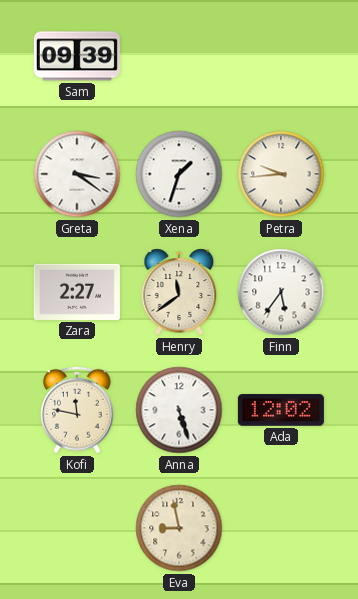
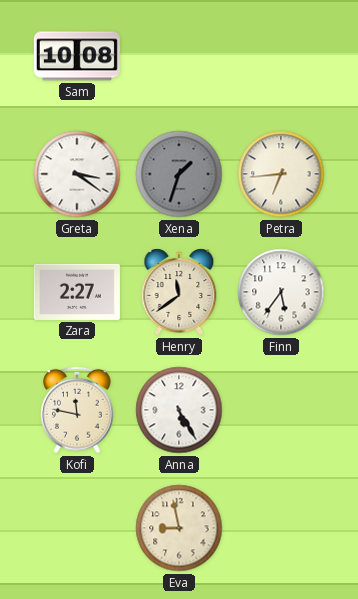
Sam: 09:39 -> 10:08
Xena dial: white -> grey
Petra: 9:44 -> 6:44
Anna: 5:27 -> 5:25
Ada: 12:02 -> none
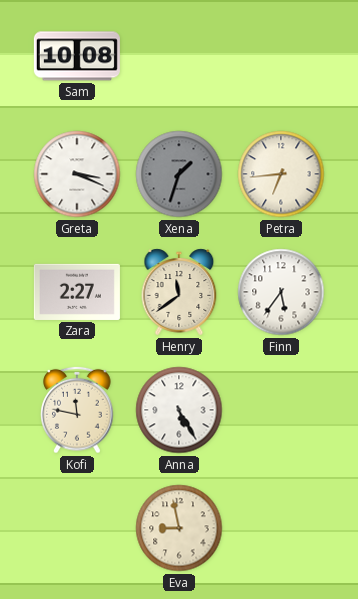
Greta: 3:21 -> 3:19
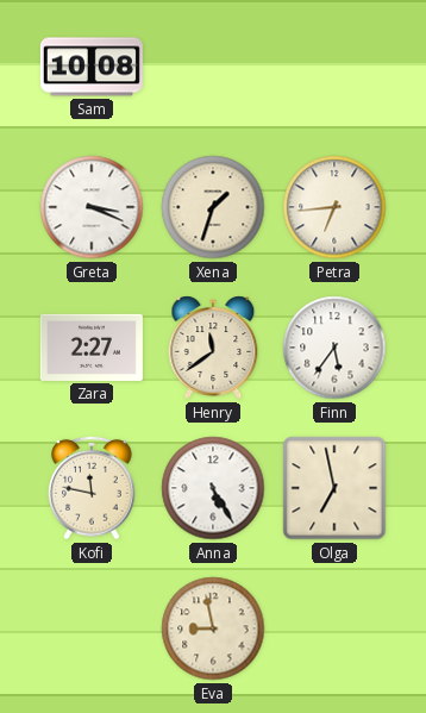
Xena dial: grey -> cream
Olga: none -> 6:58
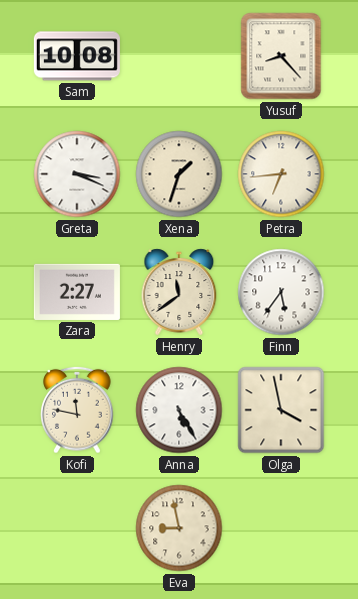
Yusuf: none -> 8:23
Olga: 6:58 -> 3:58
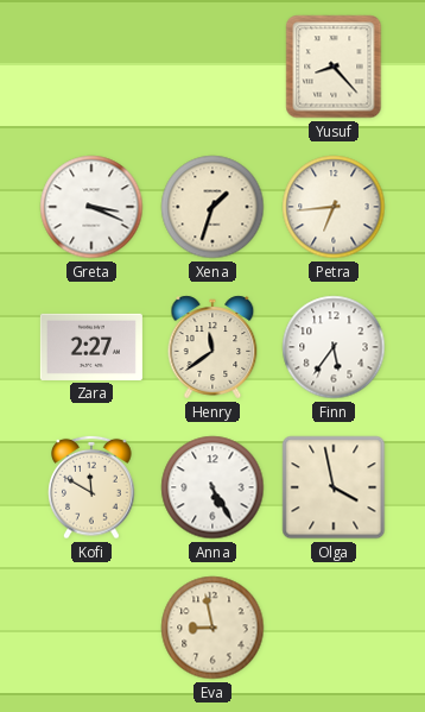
Sam: 10:08 -> none
Kofi: 11:47 -> 11:50
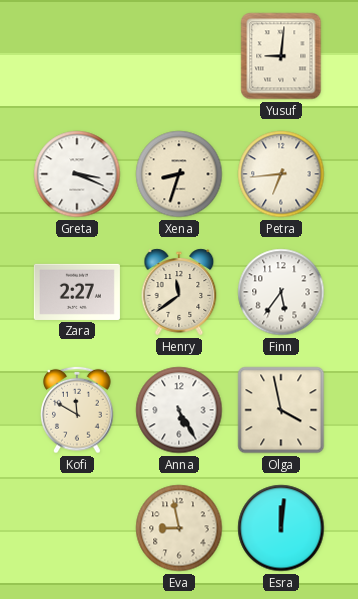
Yusuf: 8:23 -> 9:01
Xena: 1:33 -> 8:33
Esra: none -> 12:01
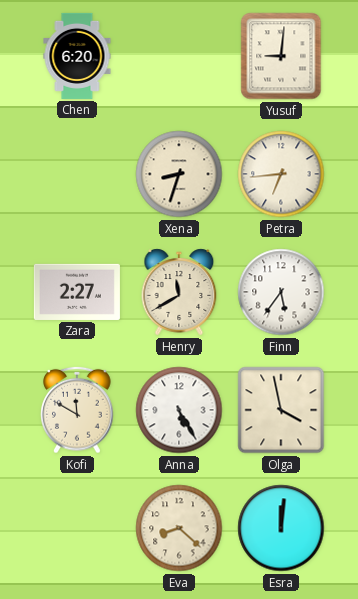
Chen: none -> 6:20
Greta: 3:19 -> none
Henry: 11:39 -> 11:40
Eva: 8:58 -> 8:22
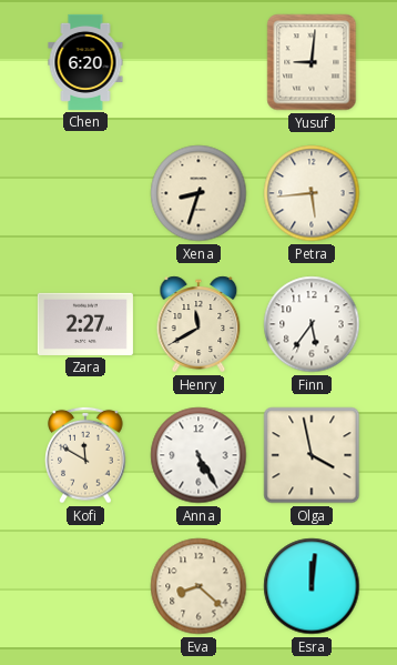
Petra: 6:44 -> 5:44
